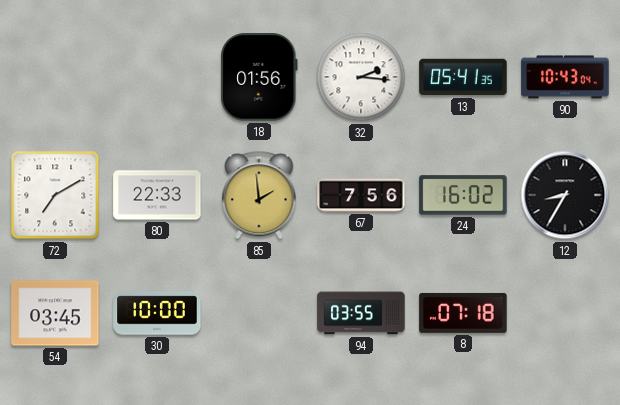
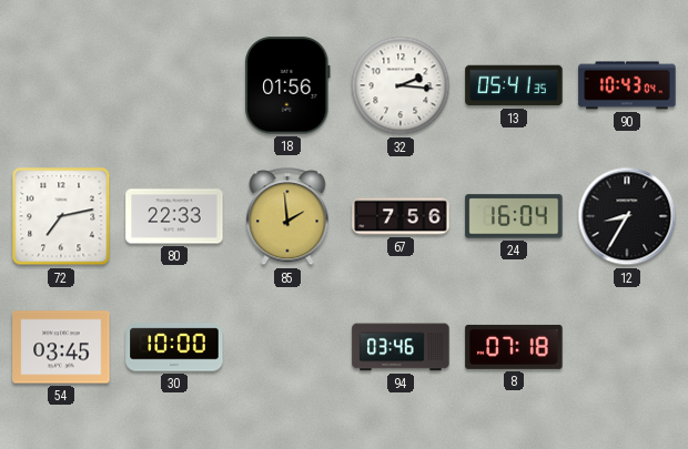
72: 7:10 -> 7:13
24: 16:02 -> 16:04
94: 03:55 -> 03:46
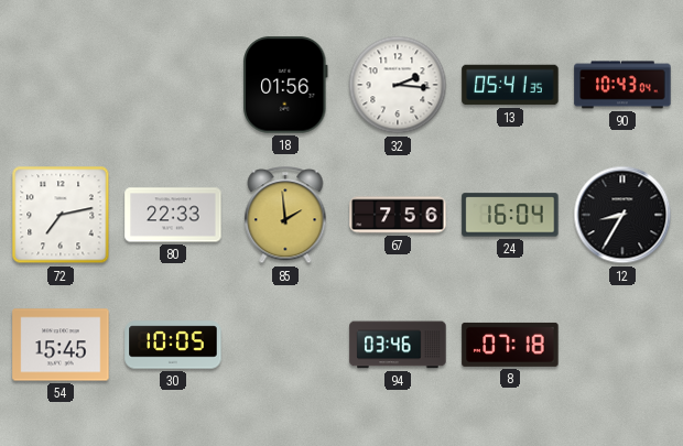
54: 03:45 -> 15:45
30: 10:00 -> 10:05
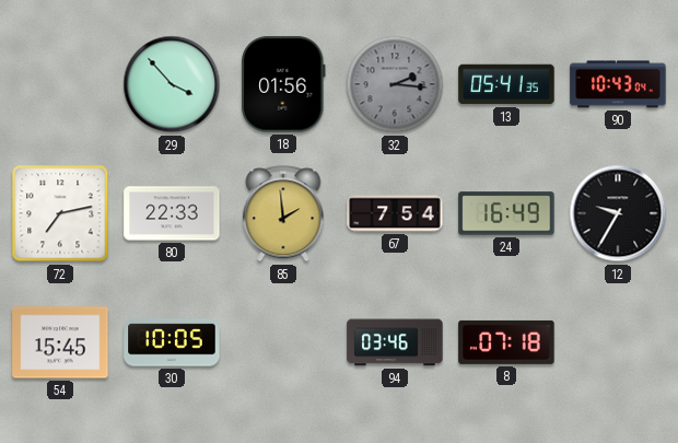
29: none -> 3:53
32 dial: white -> grey
67: 7:56 -> 7:54
24: 16:04 -> 16:49
12: 8:35 -> 9:35
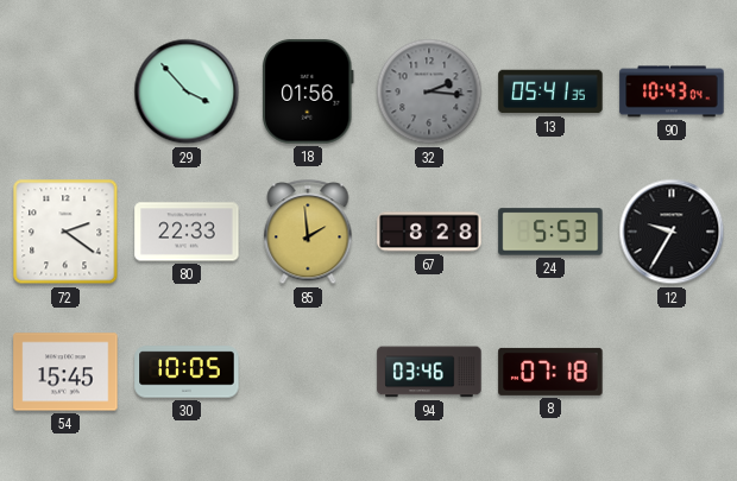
72: 7:13 -> 2:21
67: 7:54 -> 8:28
24: 16:49 -> 5:53
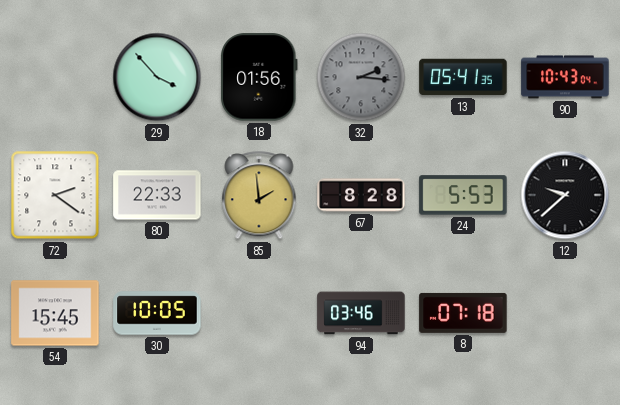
12: 9:35 -> 9:38
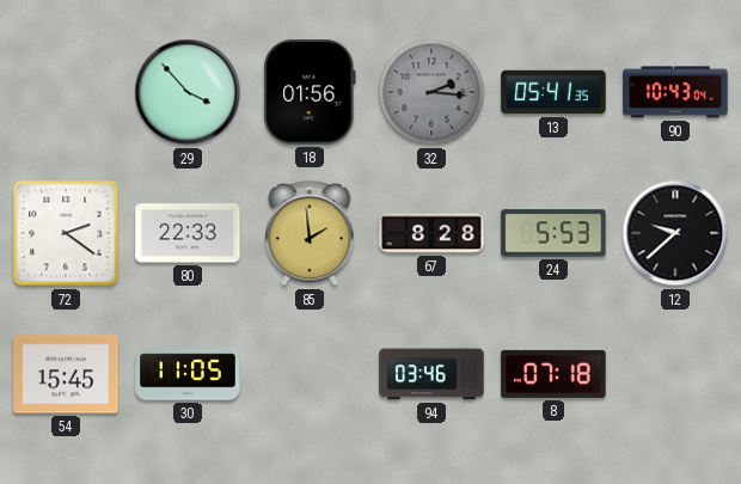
30: 10:05 -> 11:05
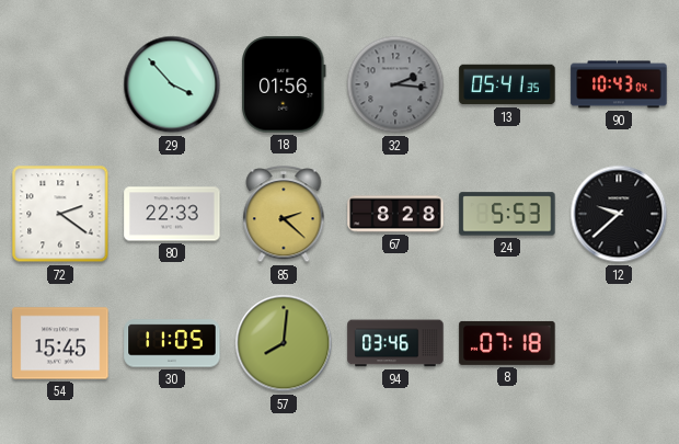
85: 1:59 -> 2:22
57: none -> 8:01
